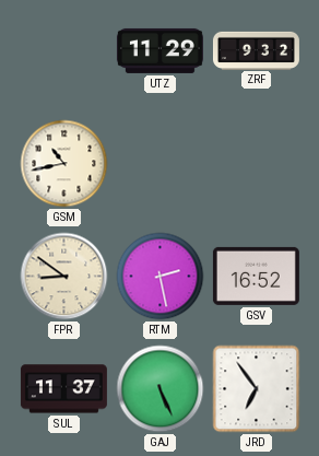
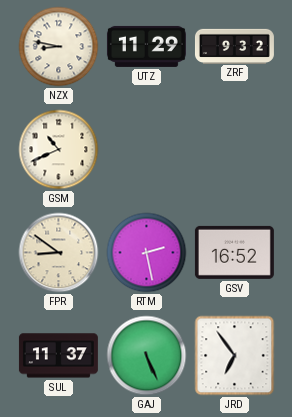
NZX: none -> 8:47
GSM: 10:43 -> 10:41
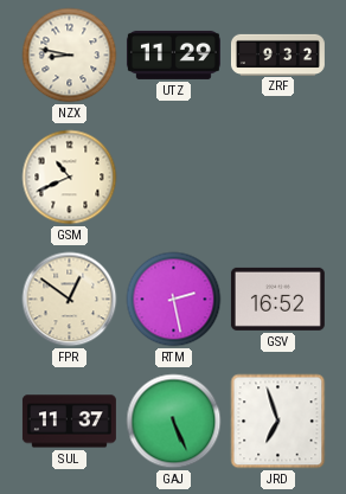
FPR: 8:51 -> 12:51
JRD: 6:54 -> 6:57
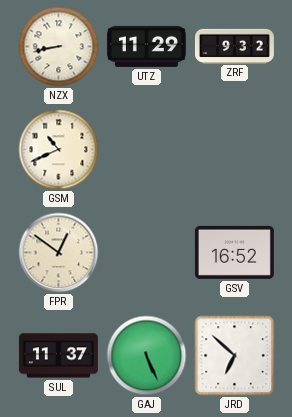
NZX: 8:47 -> 8:43
RTM: 2:28 -> none
JRD: 6:57 -> 6:52
